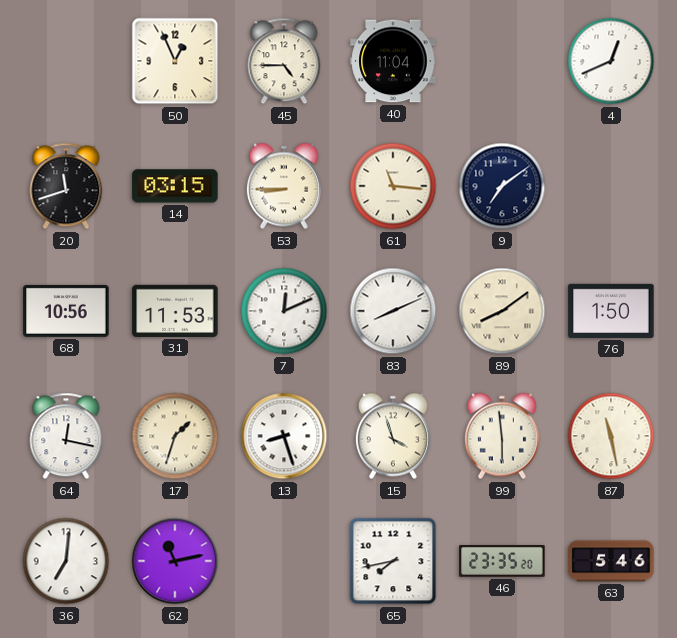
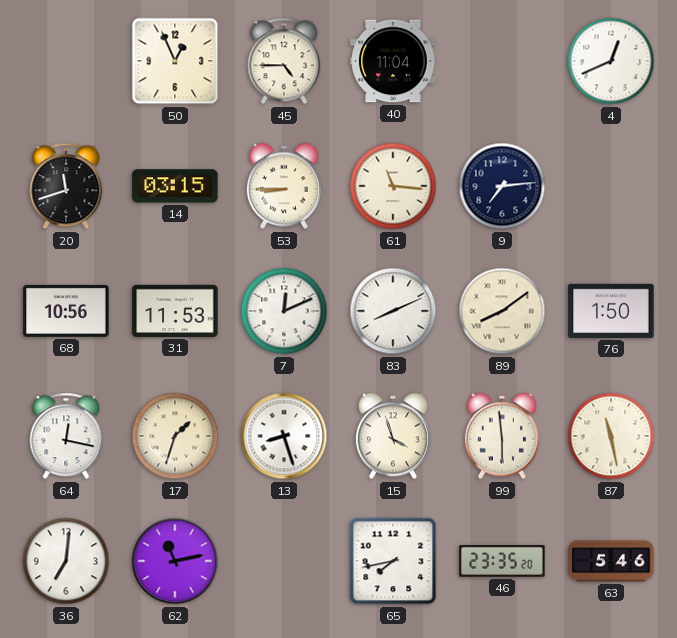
9: 7:09 -> 7:14
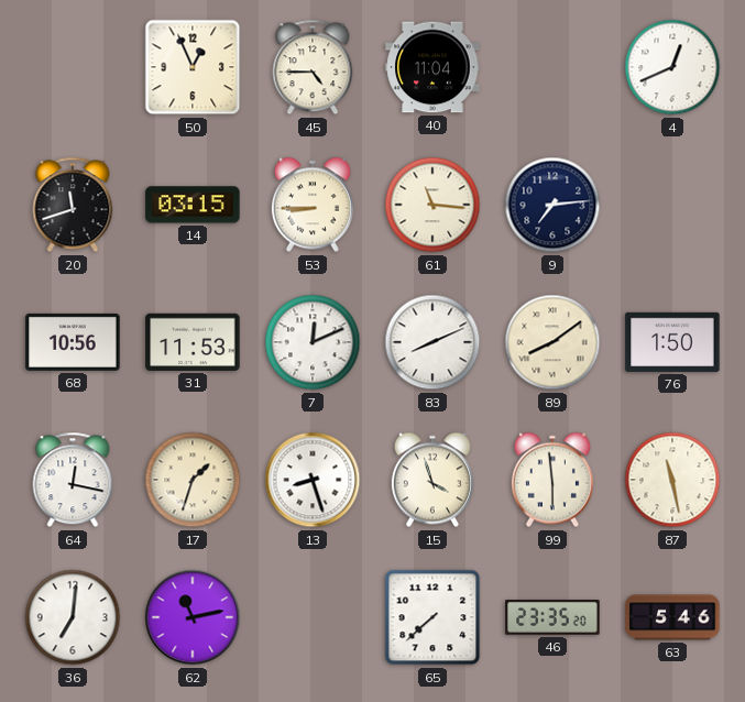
65: 7:43 -> 7:38
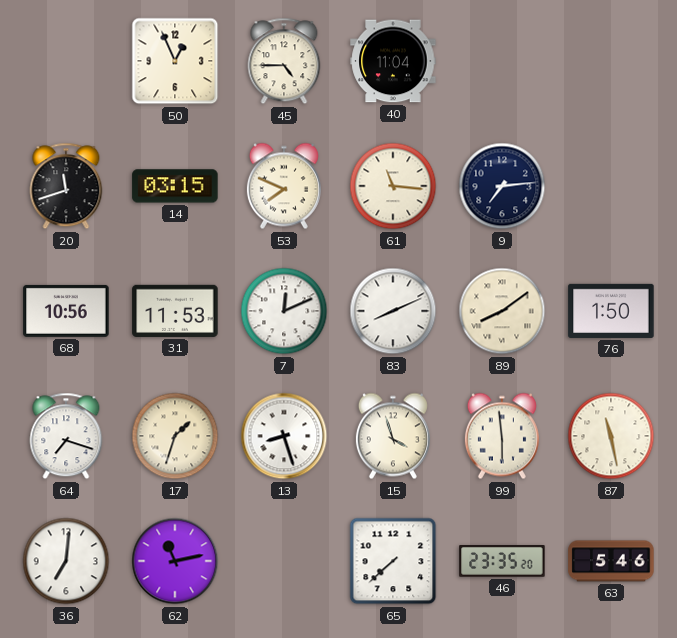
4: 12:41 -> none
53: 8:45 -> 7:49
64: 12:17 -> 7:18
